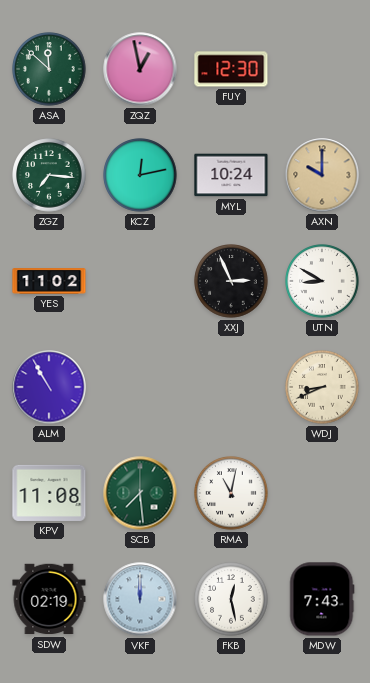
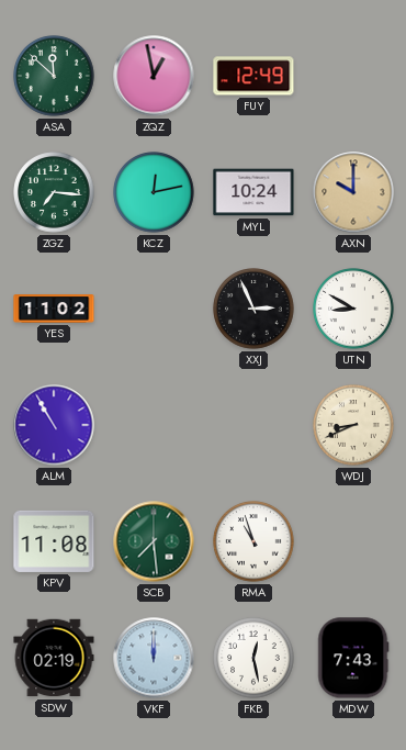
FUY: 12:30 -> 12:49
RMA: 11:02 -> 10:57
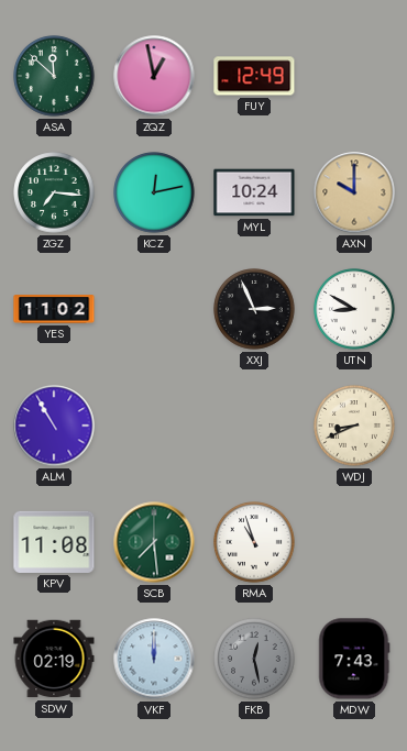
FKB dial: white -> grey
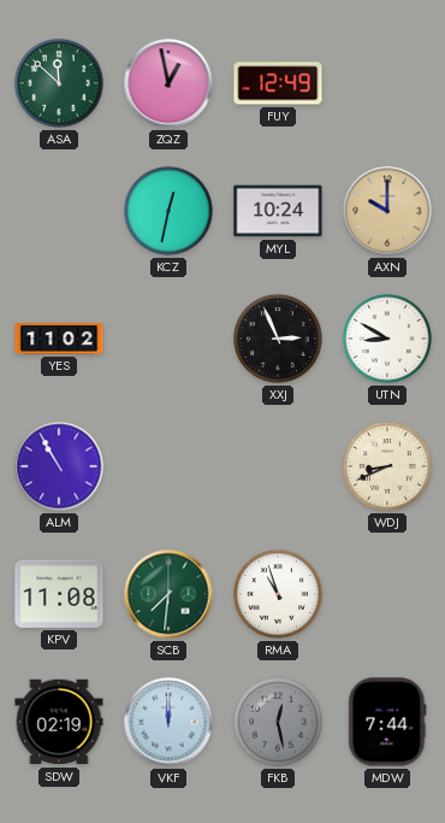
ZGZ: 7:16 -> none
KCZ: 12:13 -> 12:32
SCB: 7:29 -> 7:31
MDW: 7:43 -> 7:44
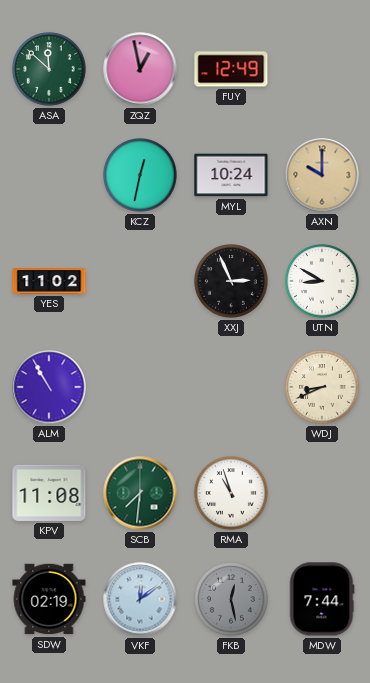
VKF: 12:00 -> 12:09
